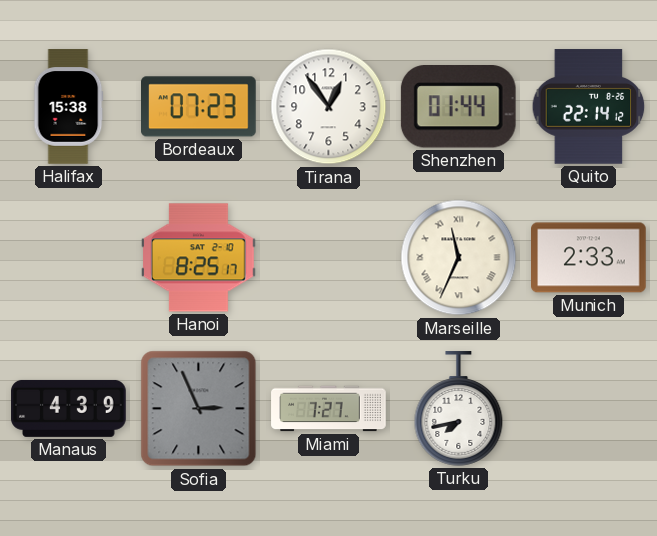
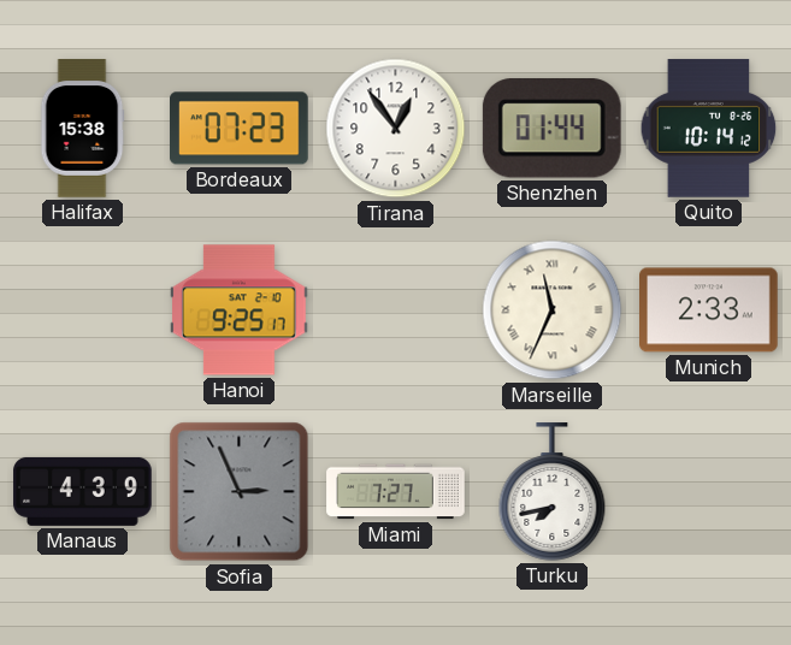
Quito: 22:14 -> 10:14
Hanoi: 8:25 -> 9:25
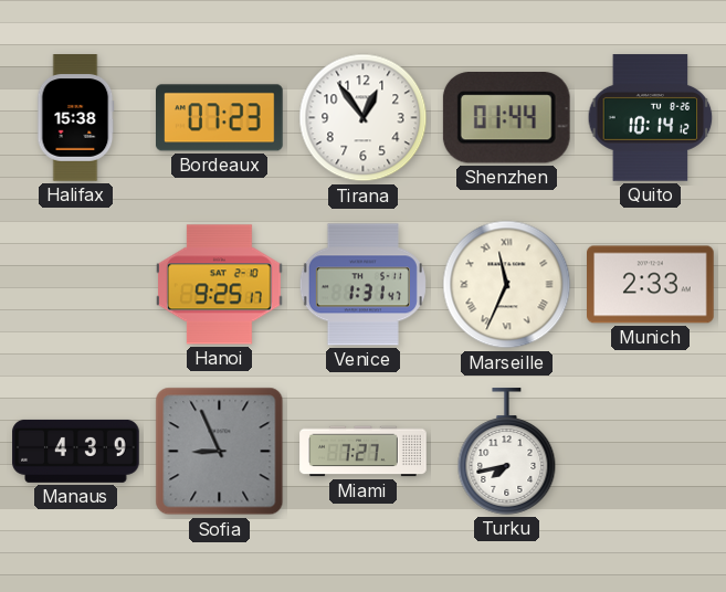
Venice: none -> 1:31
Sofia: 2:56 -> 8:56
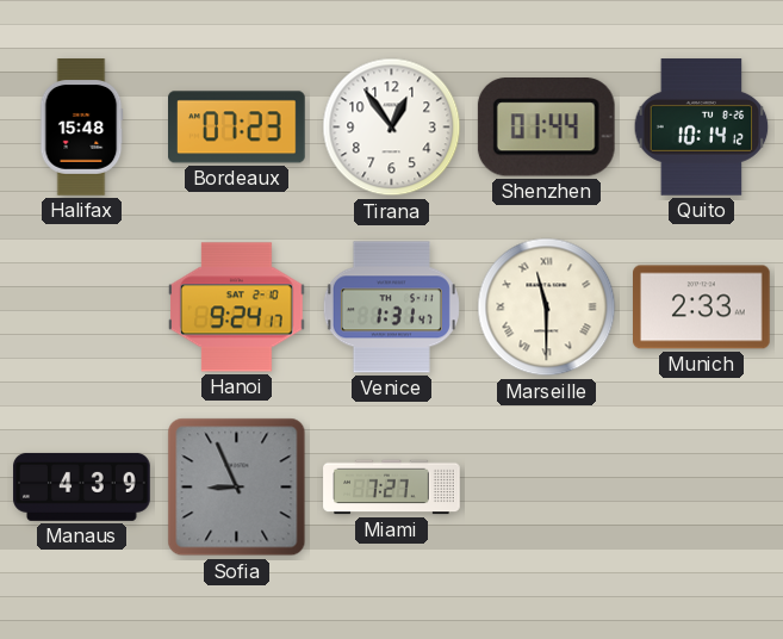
Halifax: 15:38 -> 15:48
Hanoi: 9:25 -> 9:24
Marseille: 11:34 -> 11:30
Turku: 7:43 -> none
